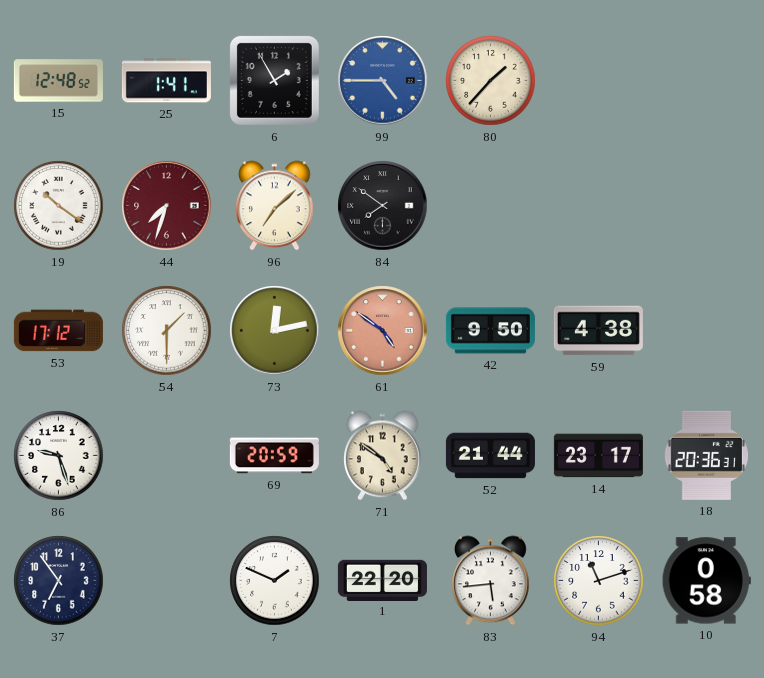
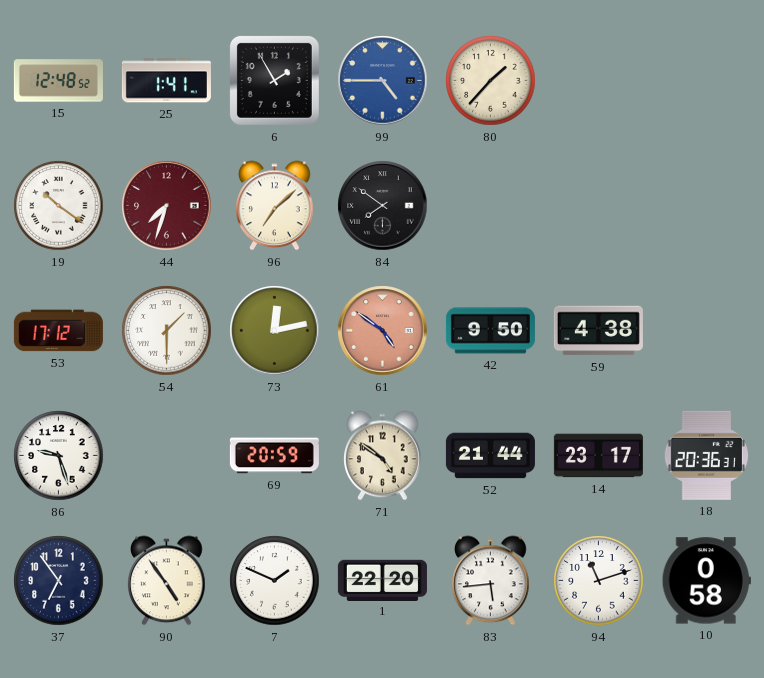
90: none -> 4:54
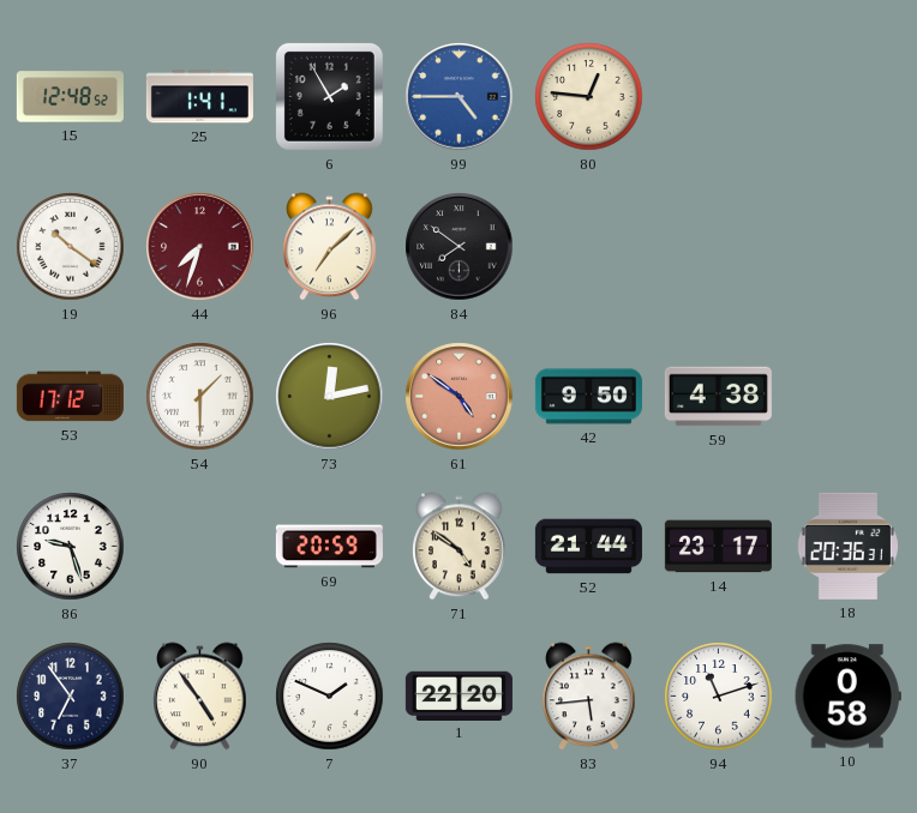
80: 1:37 -> 12:46
